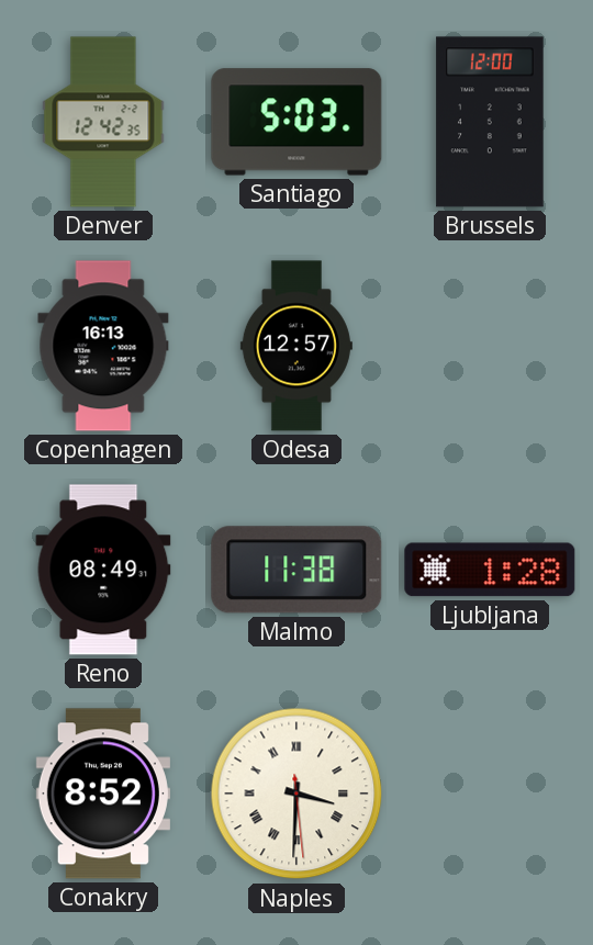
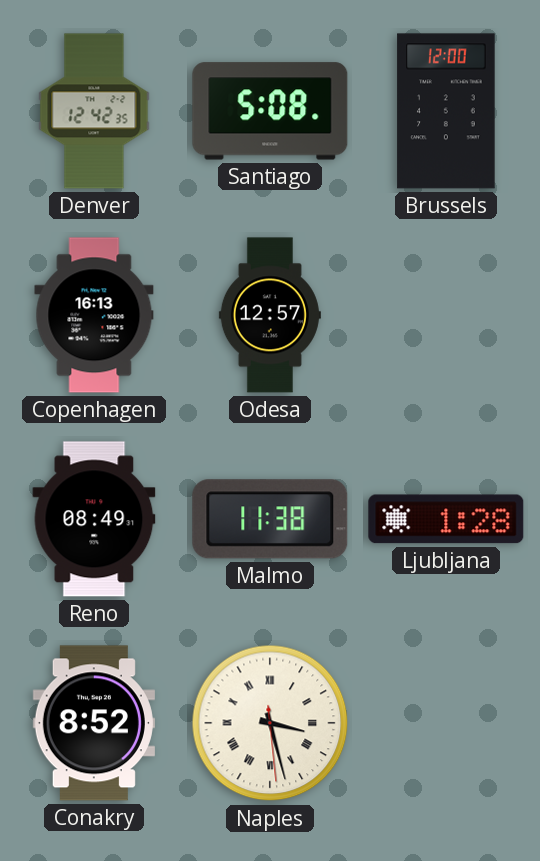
Santiago: 5:03 -> 5:08
Naples: 3:30 -> 3:27
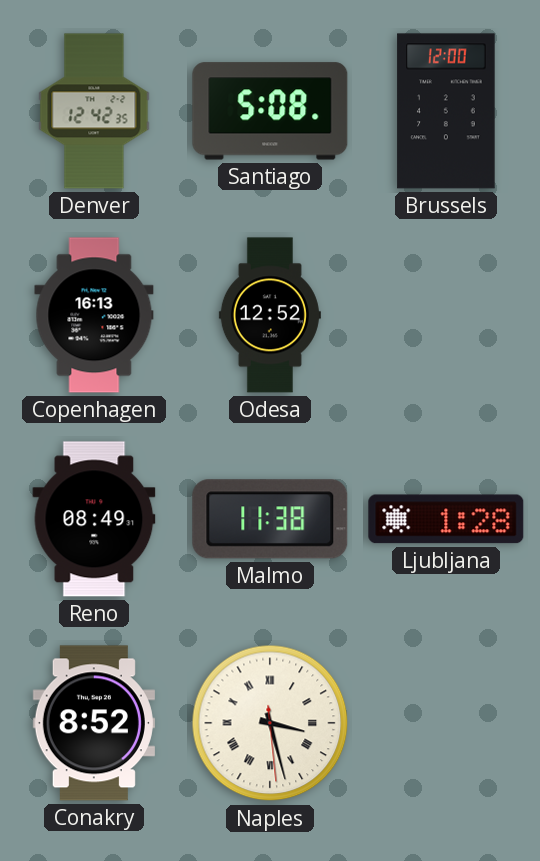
Odesa: 12:57 -> 12:52
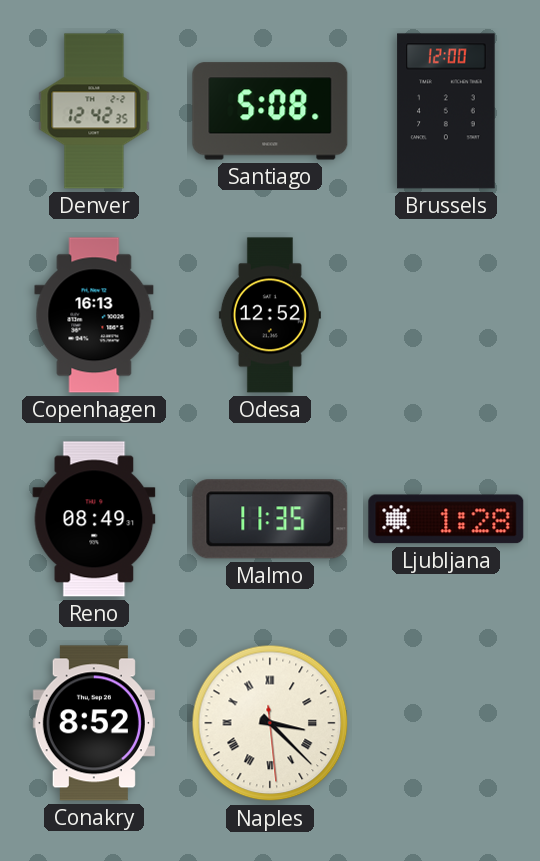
Malmo: 11:38 -> 11:35
Naples: 3:27 -> 3:22
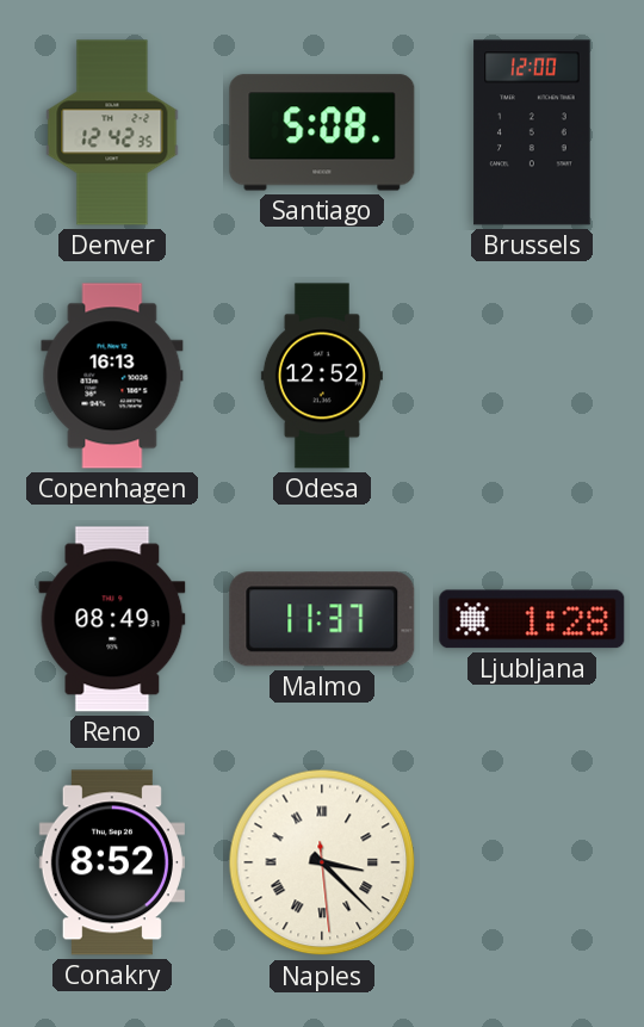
Malmo: 11:35 -> 11:37
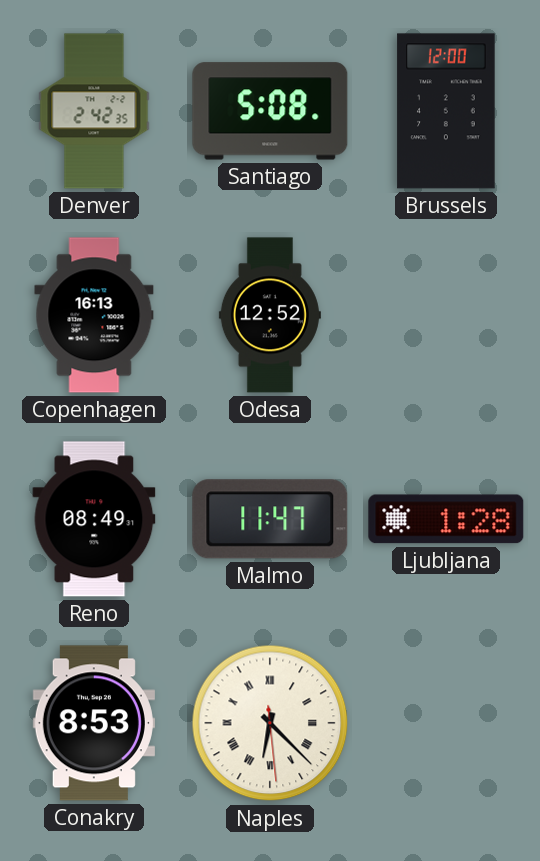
Denver: 12:42 -> 2:42
Malmo: 11:37 -> 11:47
Conakry: 8:52 -> 8:53
Naples: 3:22 -> 6:22
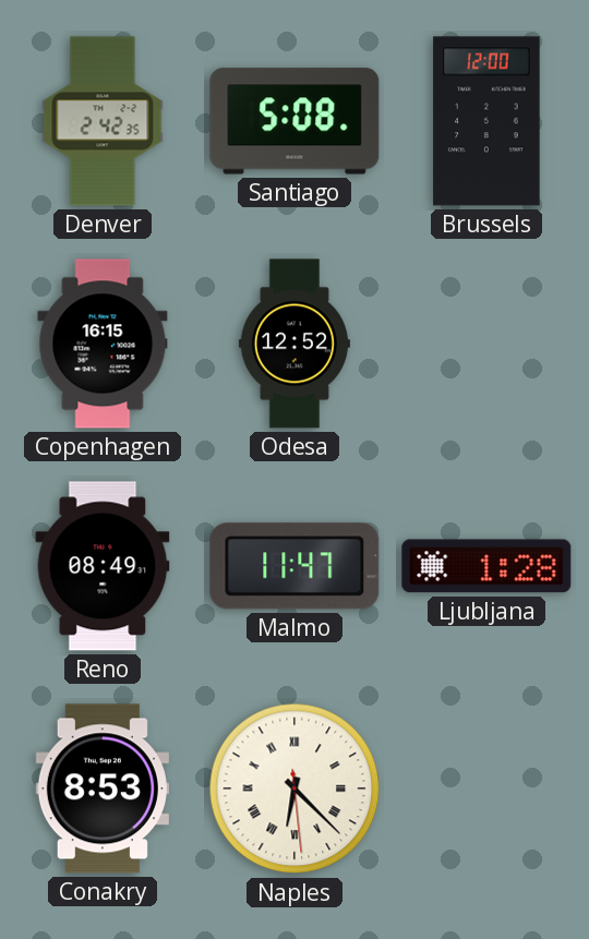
Copenhagen: 16:13 -> 16:15
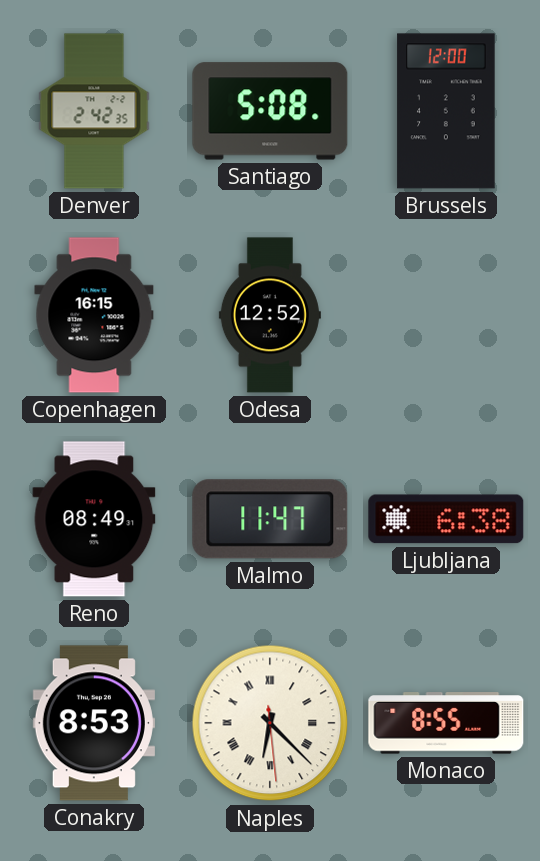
Ljubljana: 1:28 -> 6:38
Monaco: none -> 8:55
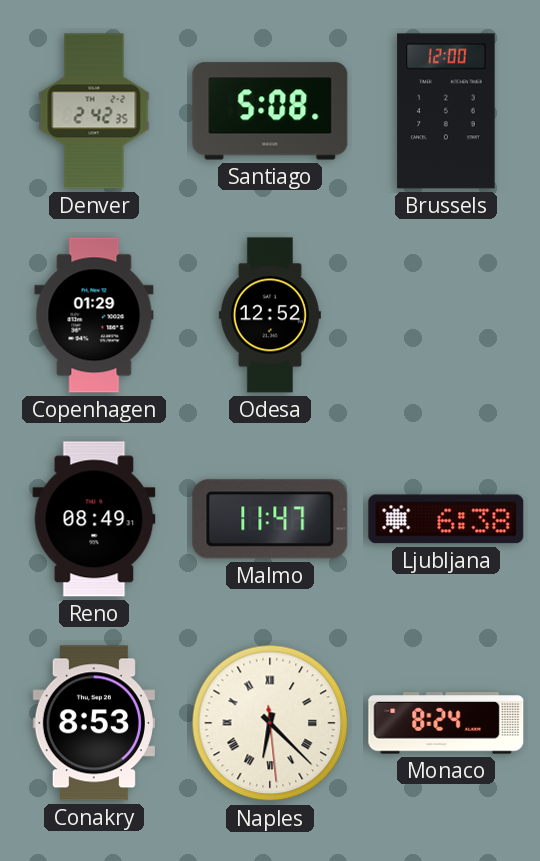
Copenhagen: 16:15 -> 01:29
Monaco: 8:55 -> 8:24
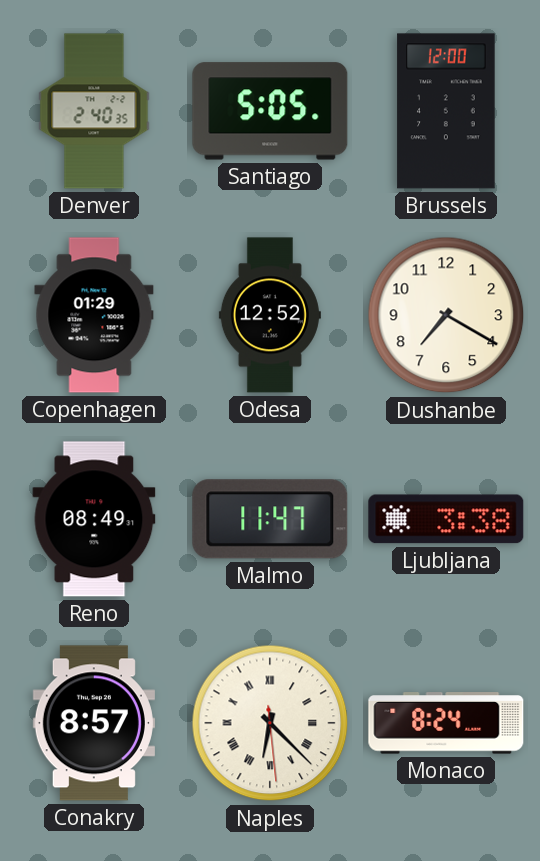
Denver: 2:42 -> 2:40
Santiago: 5:08 -> 5:05
Dushanbe: none -> 7:20
Ljubljana: 6:38 -> 3:38
Conakry: 8:53 -> 8:57
